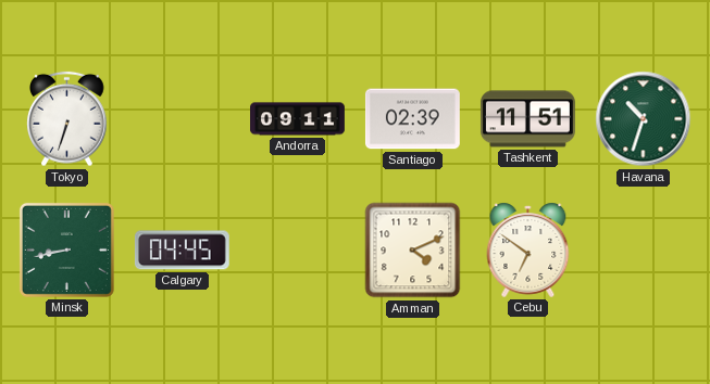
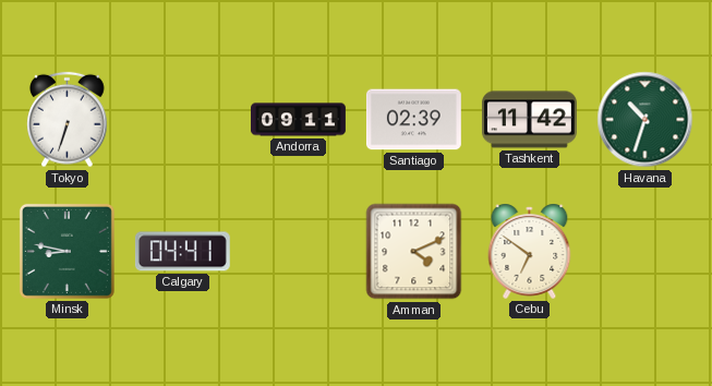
Tashkent: 11:51 -> 11:42
Minsk: 8:43 -> 8:47
Calgary: 04:45 -> 04:41
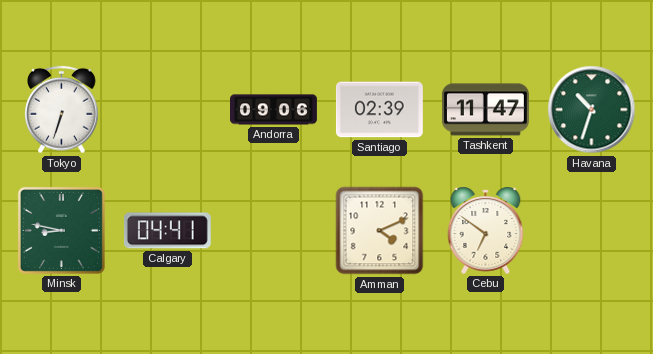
Andorra: 09:11 -> 09:06
Tashkent: 11:42 -> 11:47
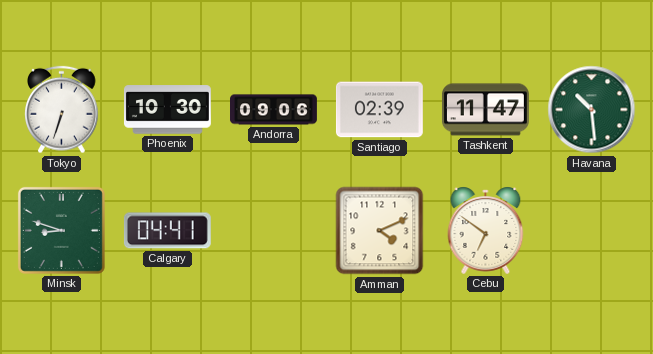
Phoenix: none -> 10:30
Havana: 10:33 -> 10:29
Minsk: 8:47 -> 8:48
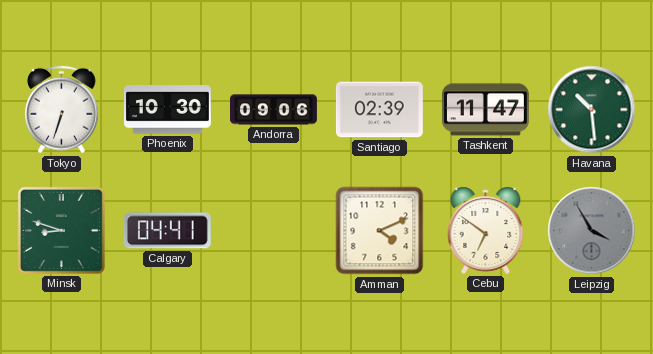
Leipzig: none -> 3:55
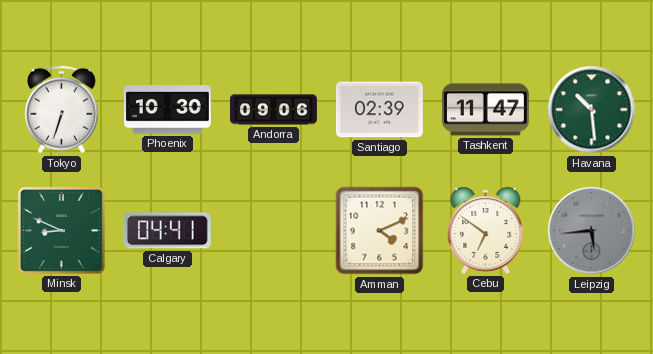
Minsk: 8:48 -> 8:49
Leipzig: 3:55 -> 5:44
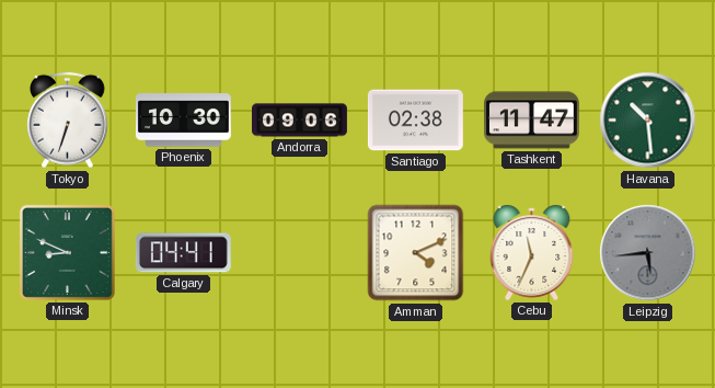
Santiago: 02:39 -> 02:38
Cebu: 6:51 -> 11:34
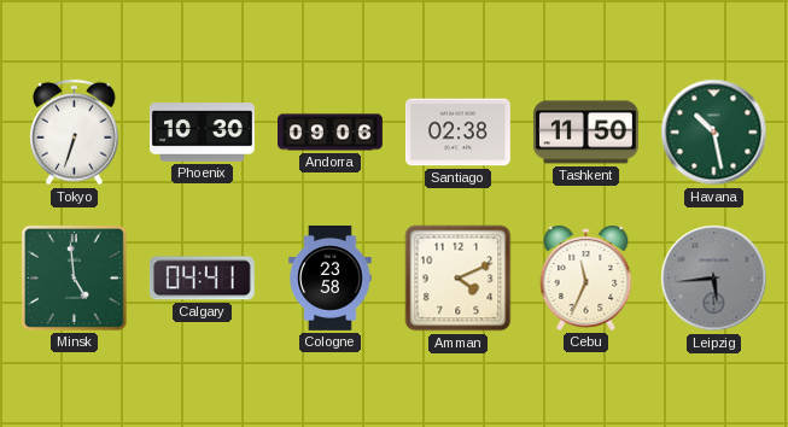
Tashkent: 11:47 -> 11:50
Havana: 10:29 -> 10:28
Minsk: 8:49 -> 4:59
Cologne: none -> 23:58
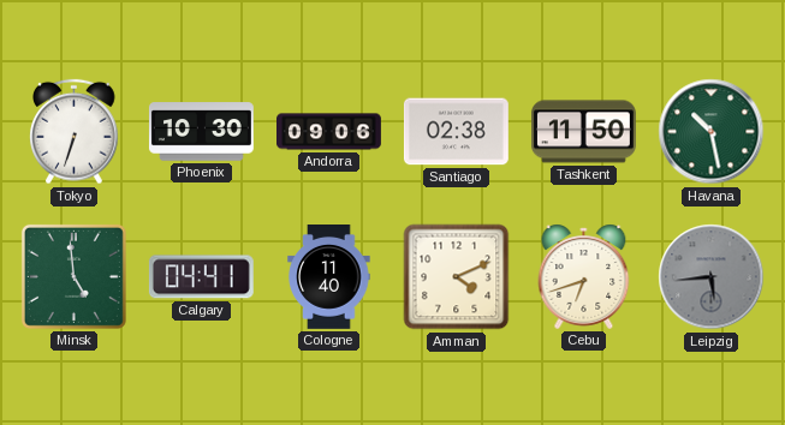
Cologne: 23:58 -> 11:40
Cebu: 11:34 -> 6:42
